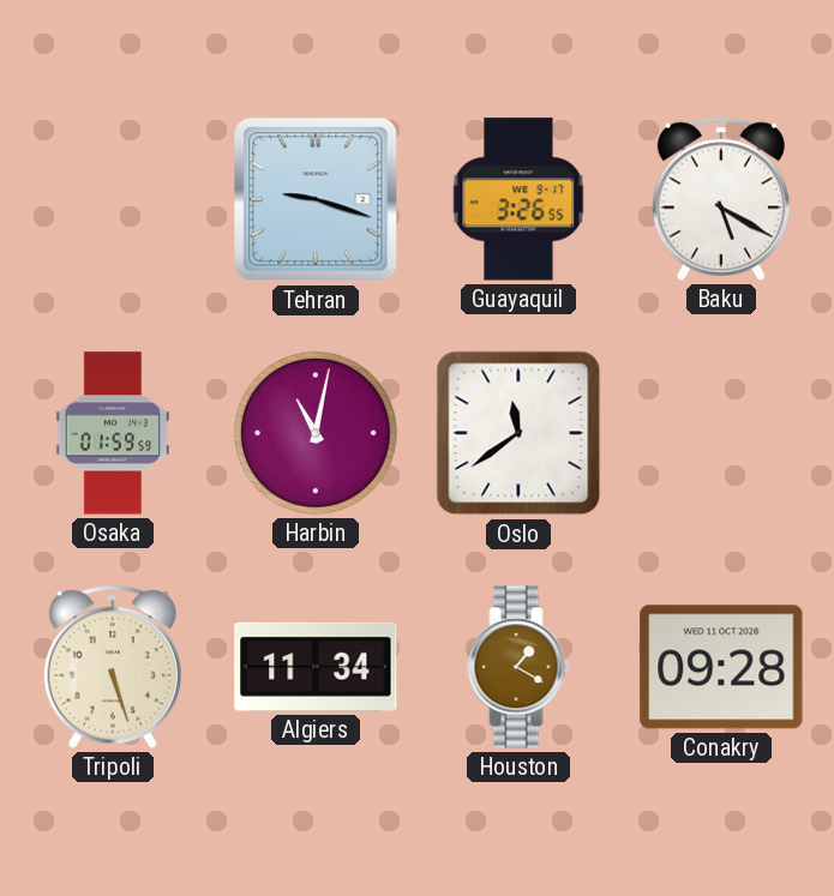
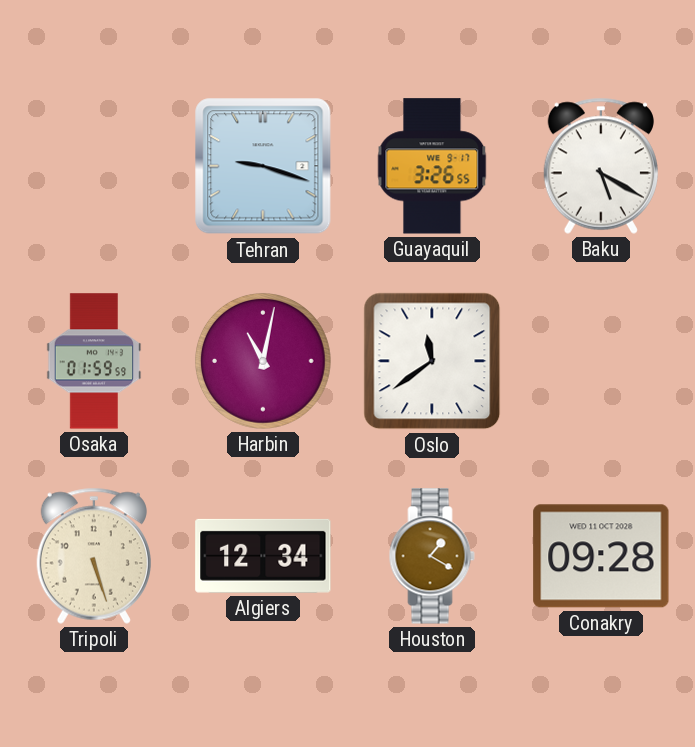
Algiers: 11:34 -> 12:34
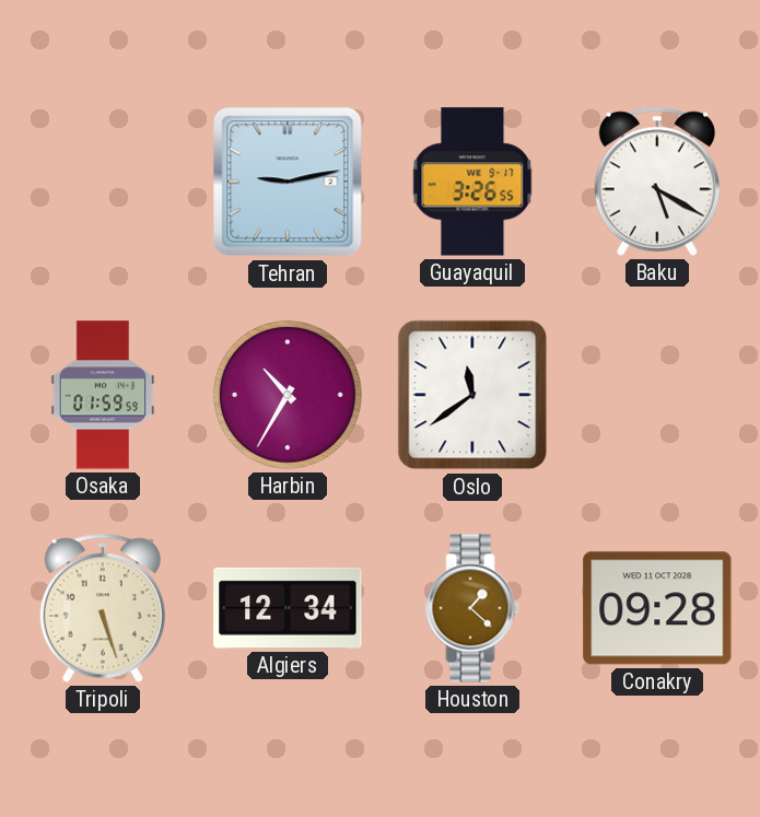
Tehran: 9:18 -> 9:13
Harbin: 11:02 -> 10:35
Houston: 1:20 -> 1:22
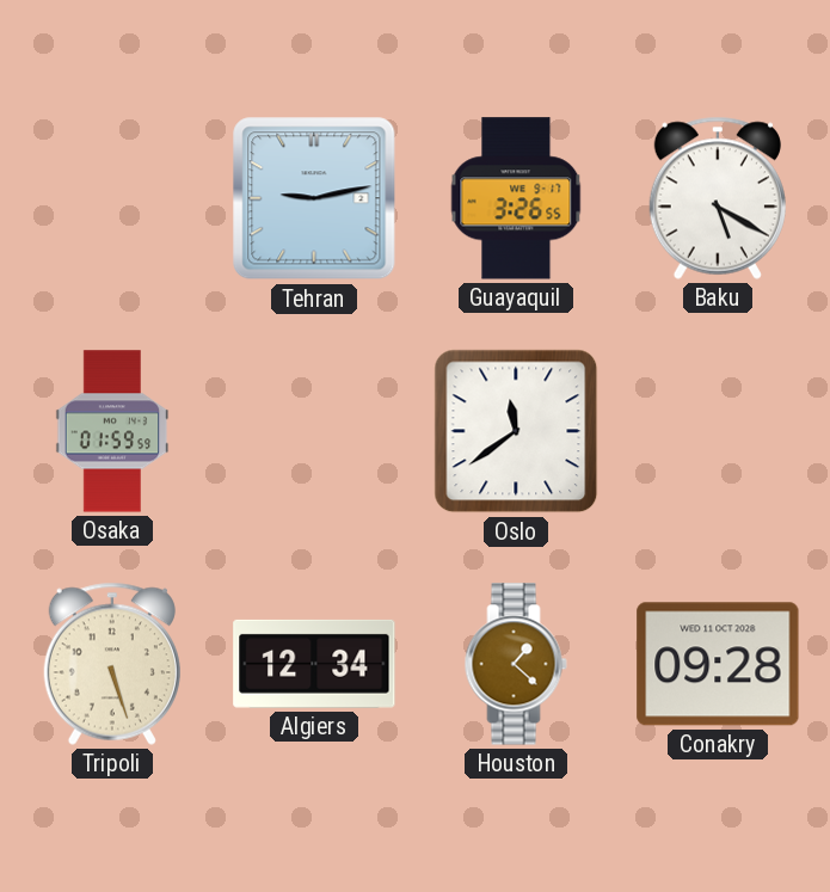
Harbin: 10:35 -> none
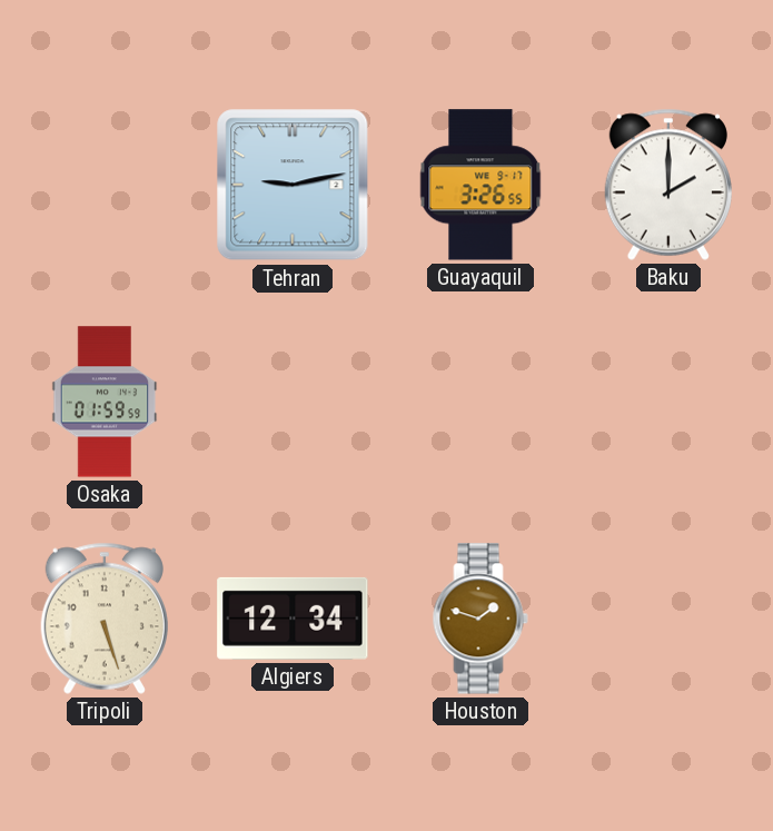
Baku: 5:20 -> 2:00
Oslo: 11:39 -> none
Houston: 1:22 -> 1:48
Conakry: 09:28 -> none
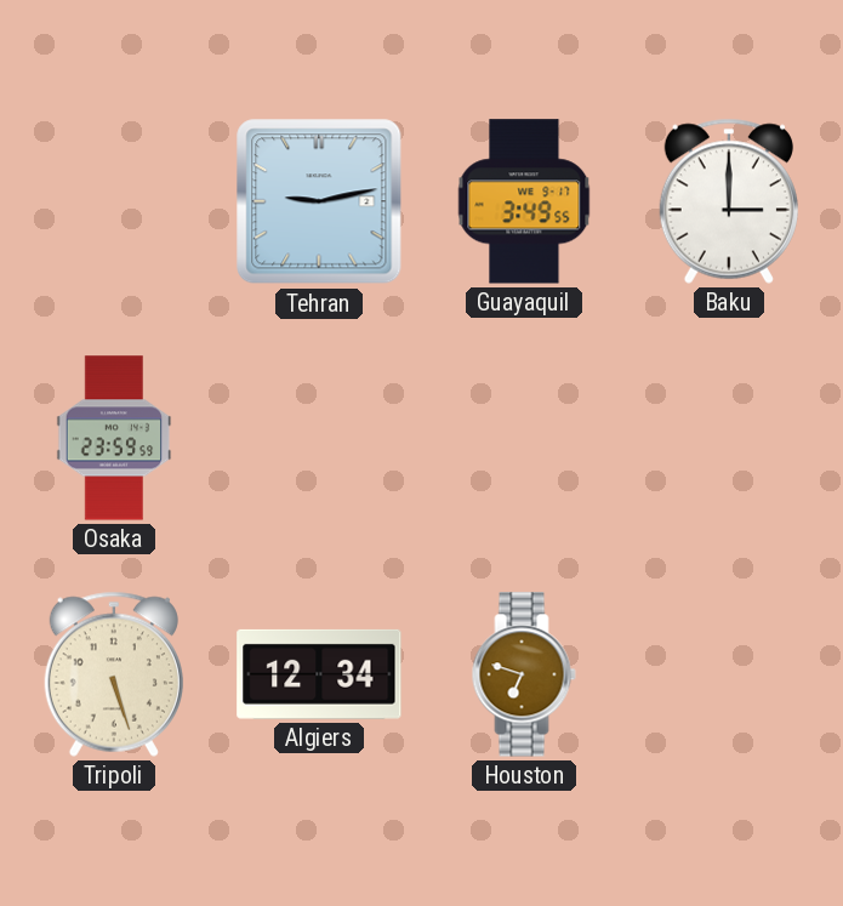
Guayaquil: 3:26 -> 3:49
Baku: 2:00 -> 3:00
Osaka: 01:59 -> 23:59
Houston: 1:48 -> 6:48
